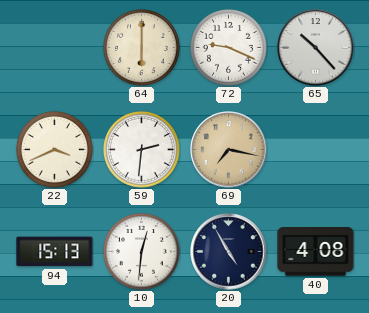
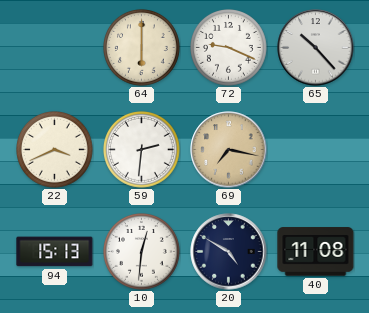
20: 4:55 -> 4:50
40: 4:08 -> 11:08
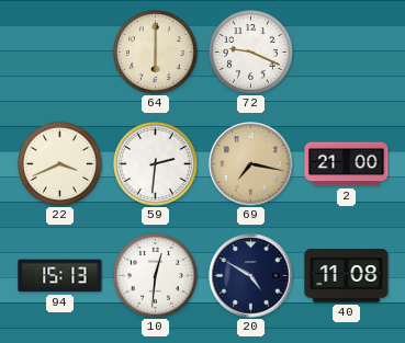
65: 10:23 -> none
2: none -> 21:00
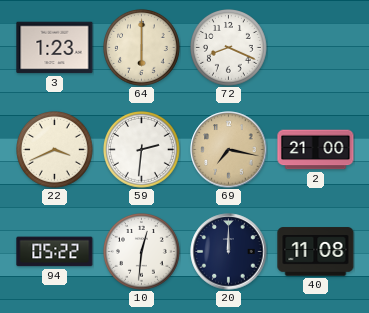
3: none -> 1:23
72: 9:19 -> 8:19
94: 15:13 -> 05:22
20: 4:50 -> 12:00
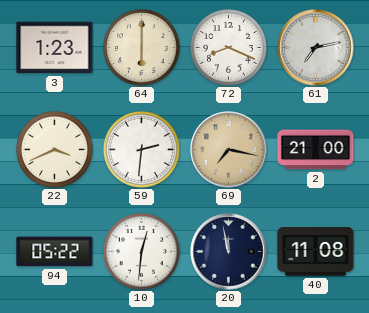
61: none -> 7:13
20: 12:00 -> 11:58
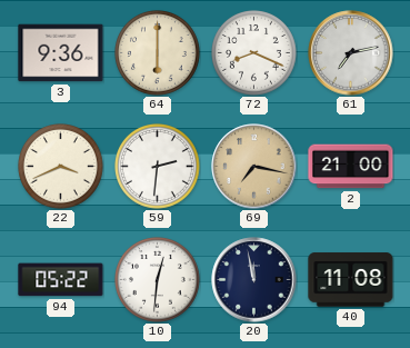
3: 1:23 -> 9:36
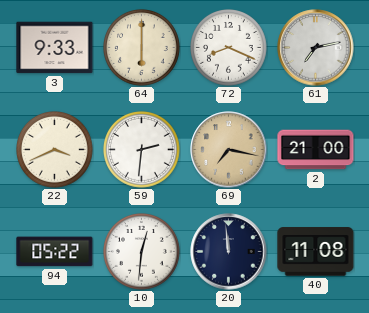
3: 9:36 -> 9:33
20: 11:58 -> 11:59
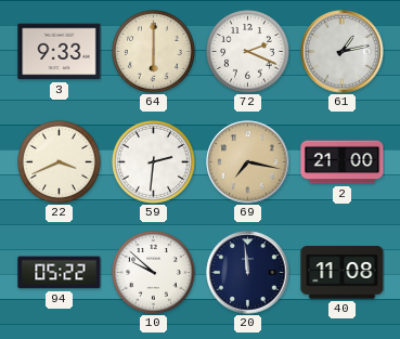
72: 8:19 -> 2:19
61: 7:13 -> 1:13
10: 12:31 -> 9:52
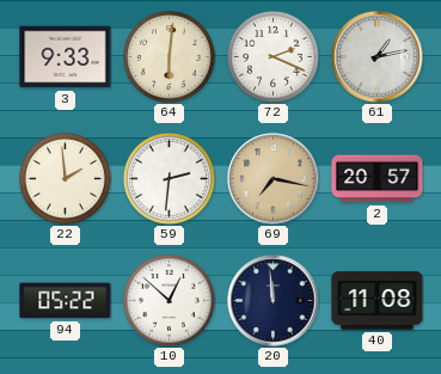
64: 6:00 -> 6:01
22: 3:41 -> 1:59
2: 21:00 -> 20:57
10: 9:52 -> 12:52
